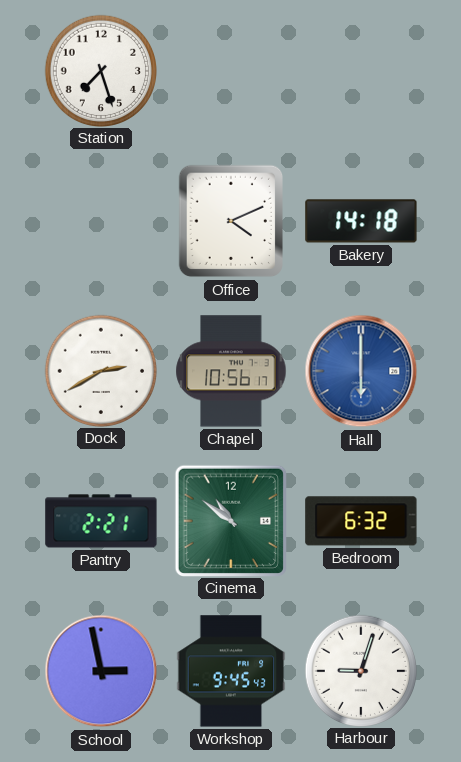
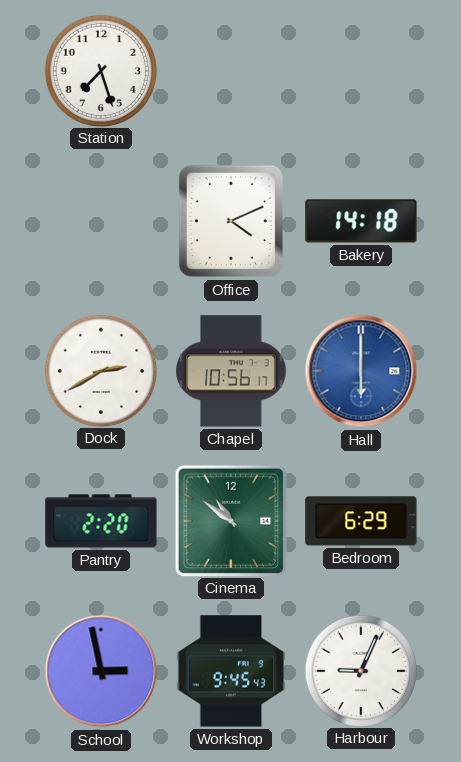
Pantry: 2:21 -> 2:20
Bedroom: 6:32 -> 6:29
Harbour: 9:03 -> 9:04
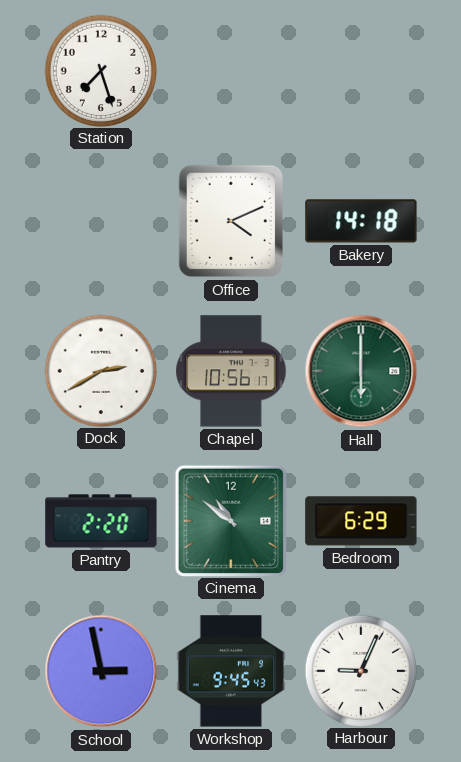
Hall dial: blue -> green
